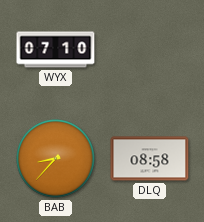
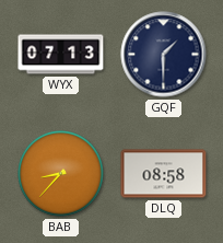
WYX: 07:10 -> 07:13
GQF: none -> 1:30
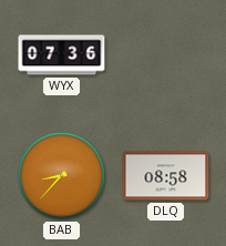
WYX: 07:13 -> 07:36
GQF: 1:30 -> none
